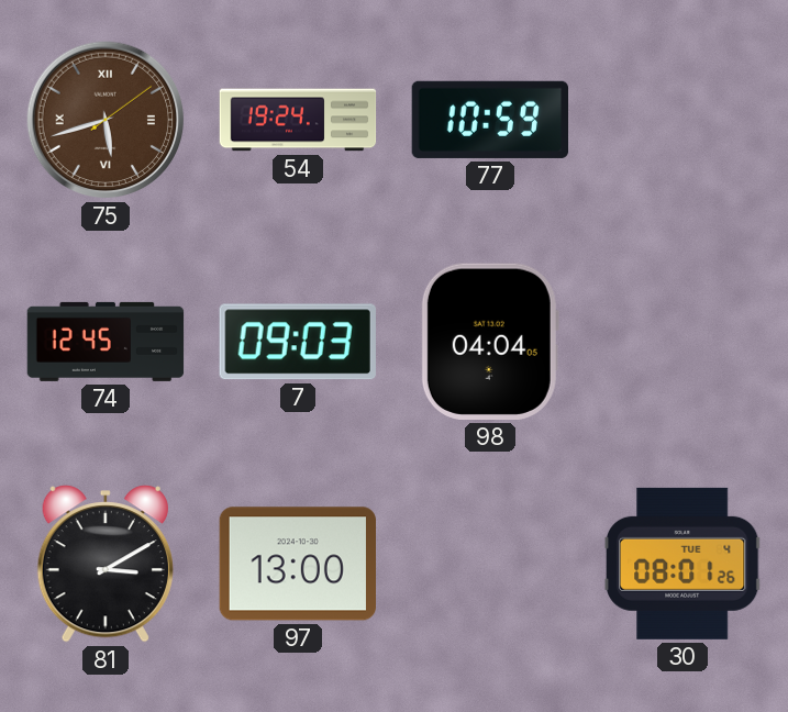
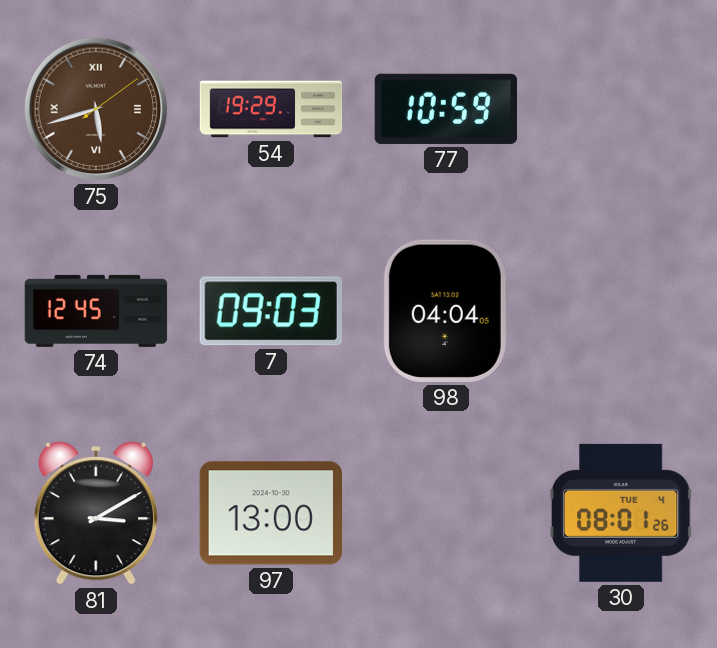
54: 19:24 -> 19:29
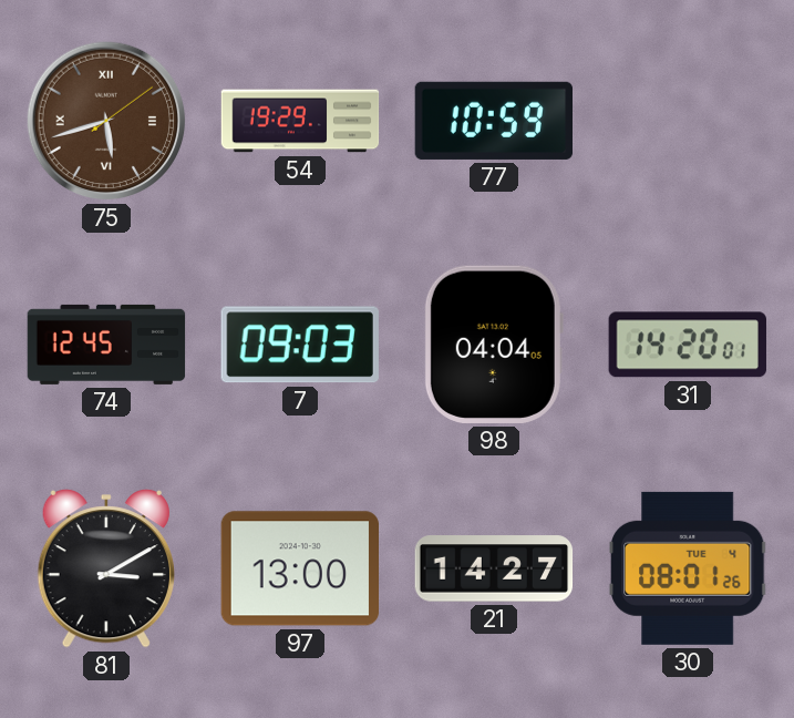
31: none -> 14:20
21: none -> 14:27
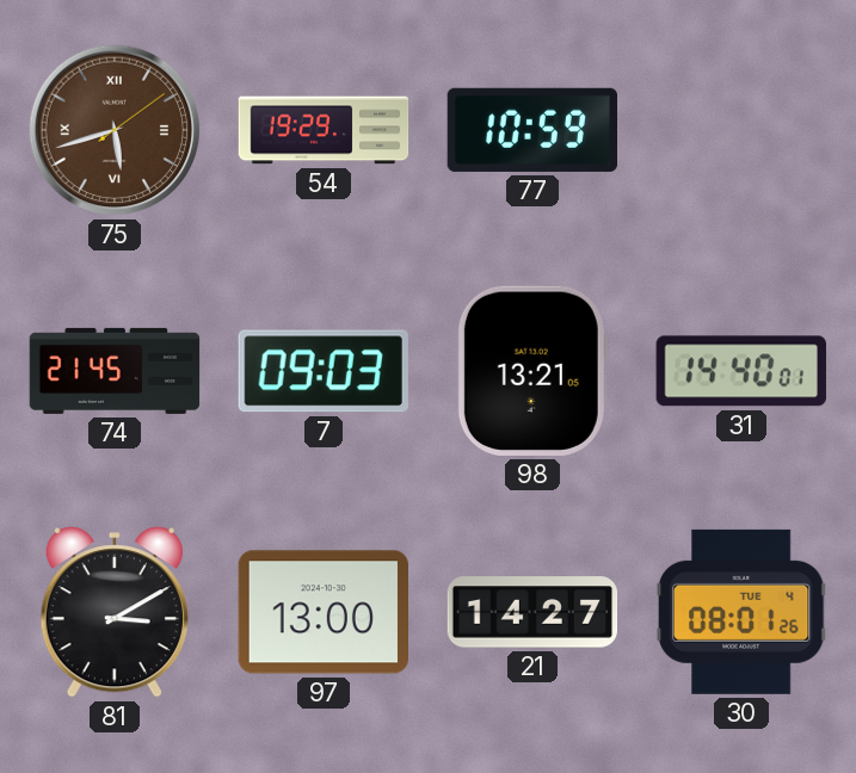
74: 12:45 -> 21:45
98: 04:04 -> 13:21
31: 14:20 -> 14:40
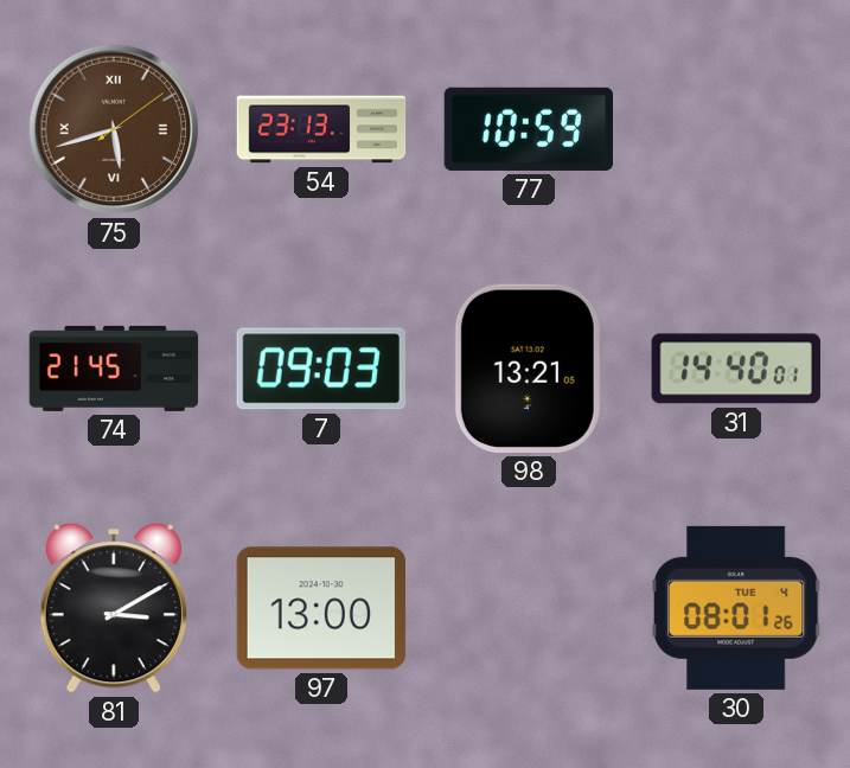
54: 19:29 -> 23:13
21: 14:27 -> none
